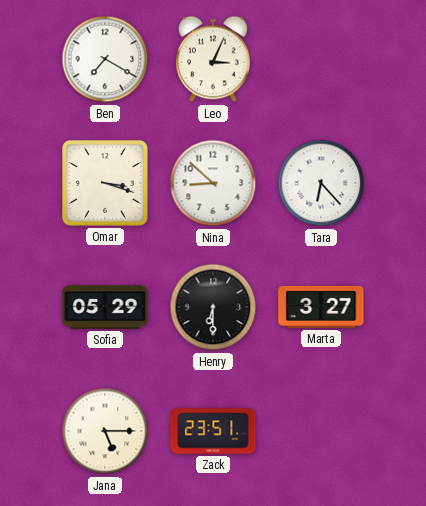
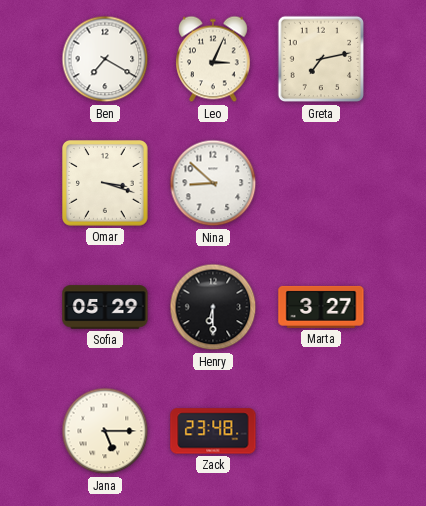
Greta: none -> 7:13
Tara: 6:23 -> none
Zack: 23:51 -> 23:48
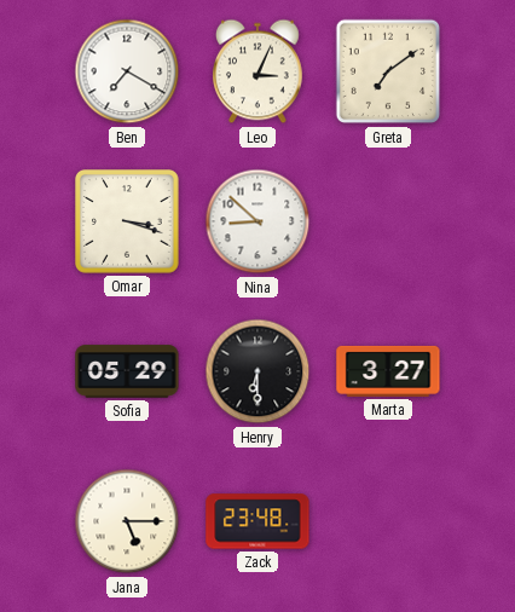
Greta: 7:13 -> 7:09
